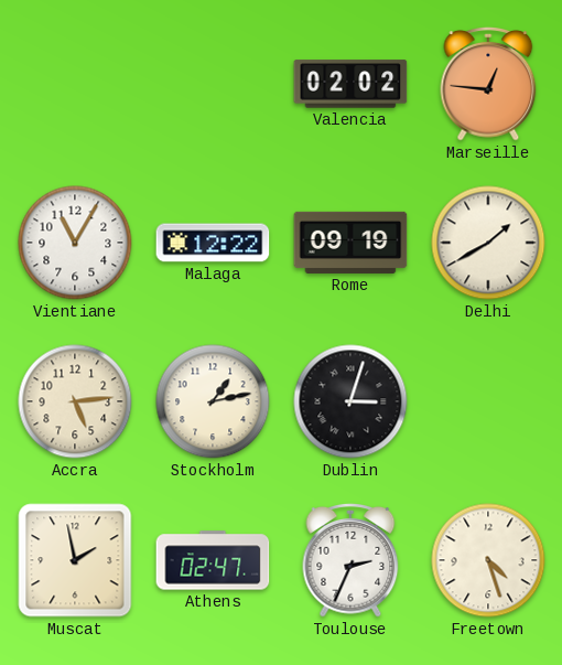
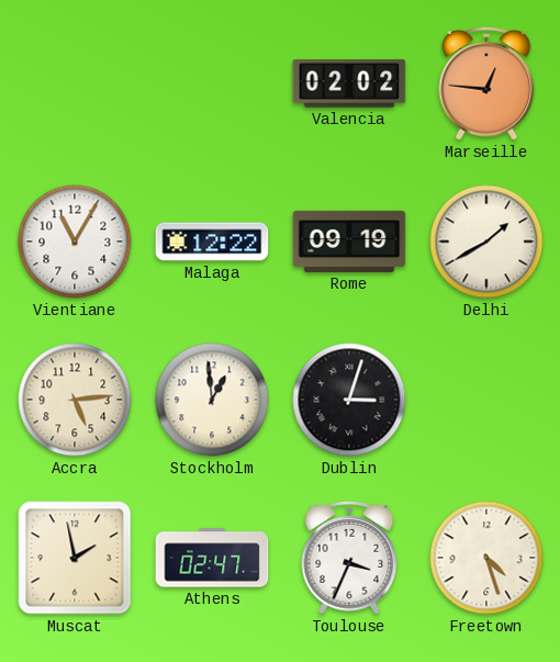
Stockholm: 1:13 -> 12:59
Toulouse: 2:34 -> 3:34
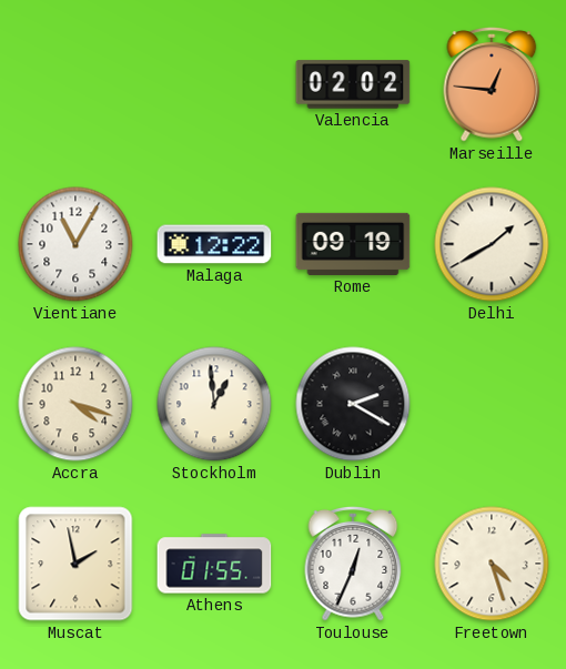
Accra: 5:14 -> 4:18
Dublin: 3:03 -> 2:20
Athens: 02:47 -> 01:55
Toulouse: 3:34 -> 12:34
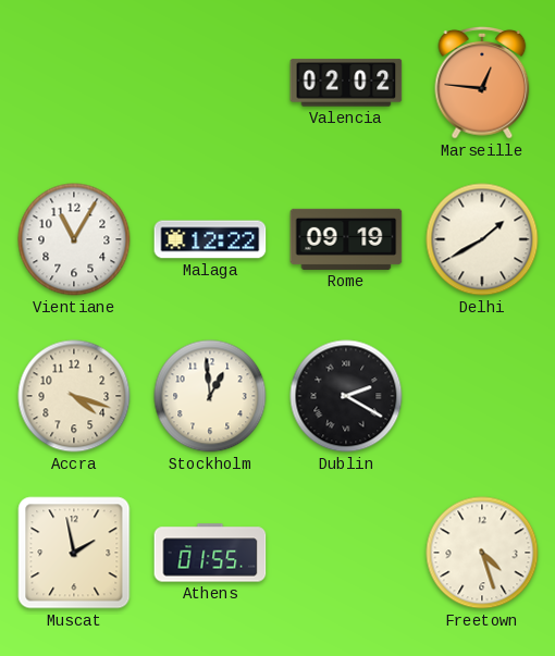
Toulouse: 12:34 -> none
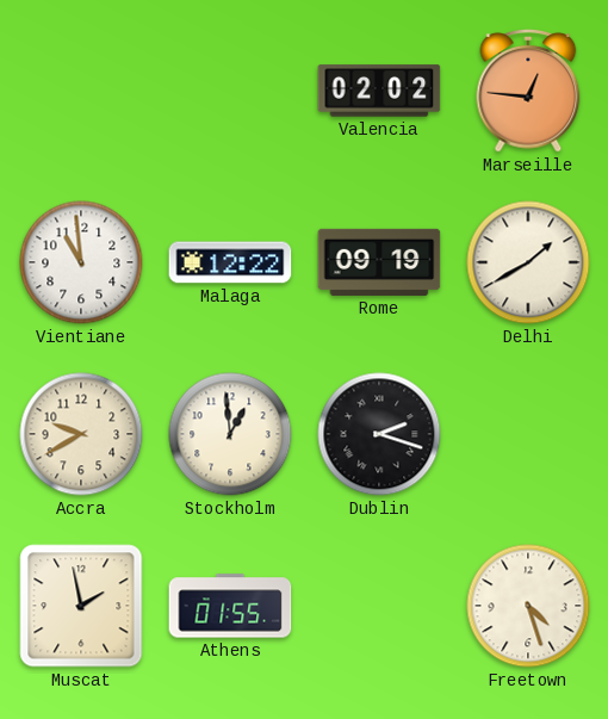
Vientiane: 11:05 -> 10:59
Accra: 4:18 -> 9:40
Dublin: 2:20 -> 2:18
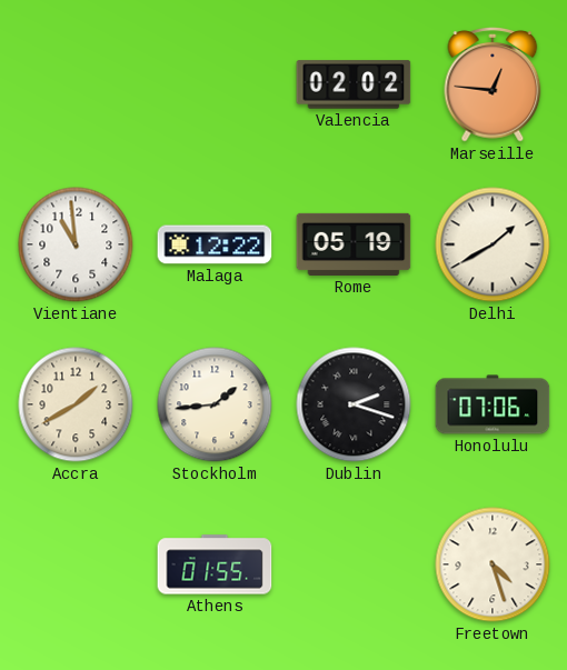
Rome: 09:19 -> 05:19
Accra: 9:40 -> 1:40
Stockholm: 12:59 -> 1:44
Honolulu: none -> 07:06
Muscat: 1:58 -> none
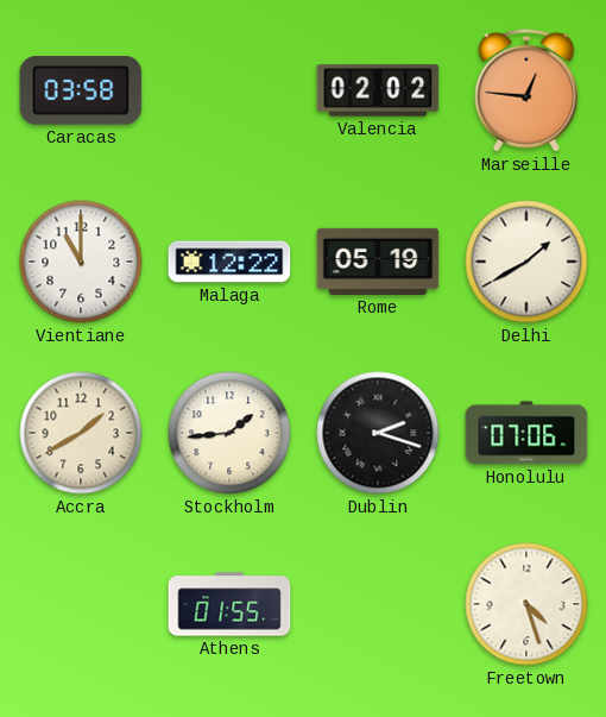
Caracas: none -> 03:58
Vientiane: 10:59 -> 11:00
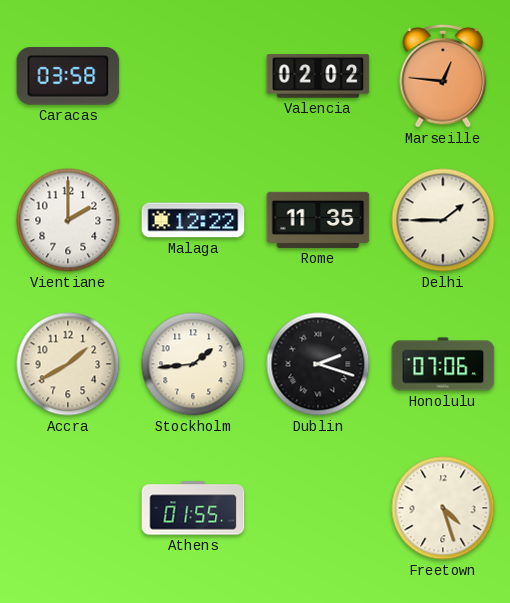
Vientiane: 11:00 -> 2:00
Rome: 05:19 -> 11:35
Delhi: 1:40 -> 1:45
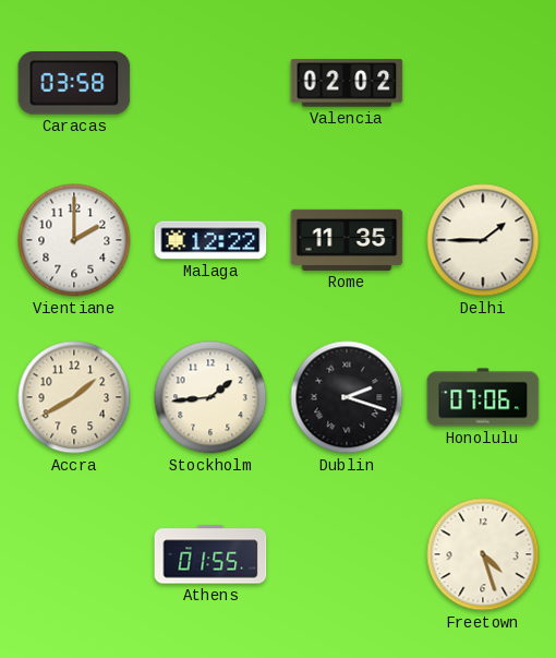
Marseille: 12:46 -> none
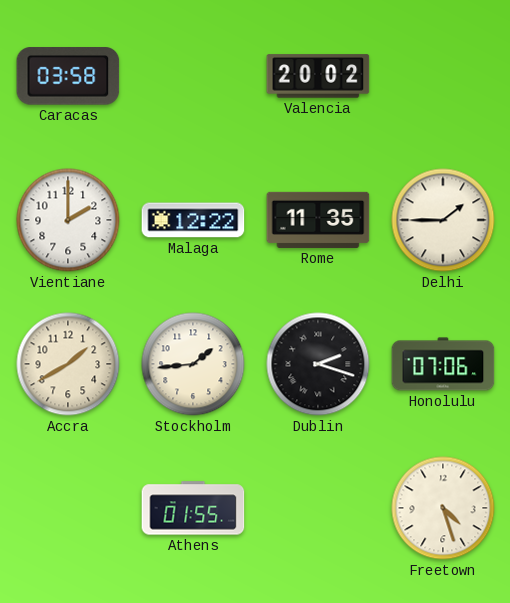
Valencia: 02:02 -> 20:02
